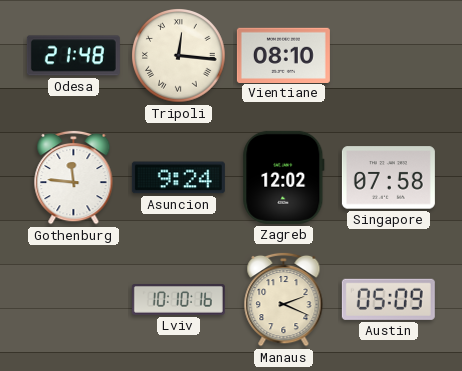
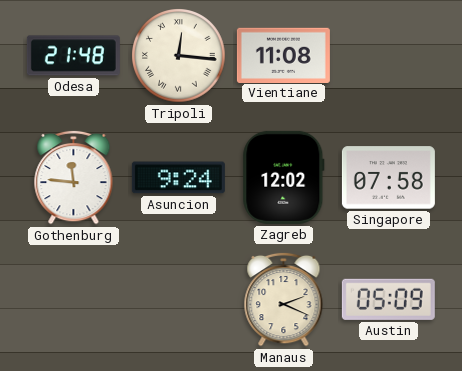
Vientiane: 08:10 -> 11:08
Lviv: 10:10 -> none
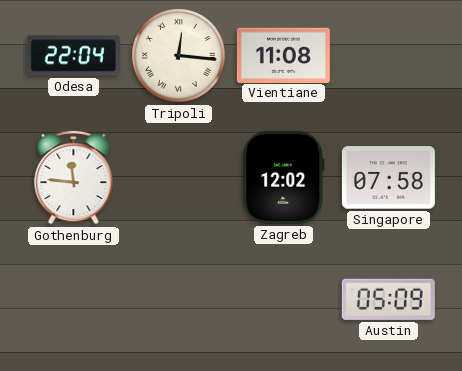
Odesa: 21:48 -> 22:04
Asuncion: 9:24 -> none
Manaus: 2:19 -> none
